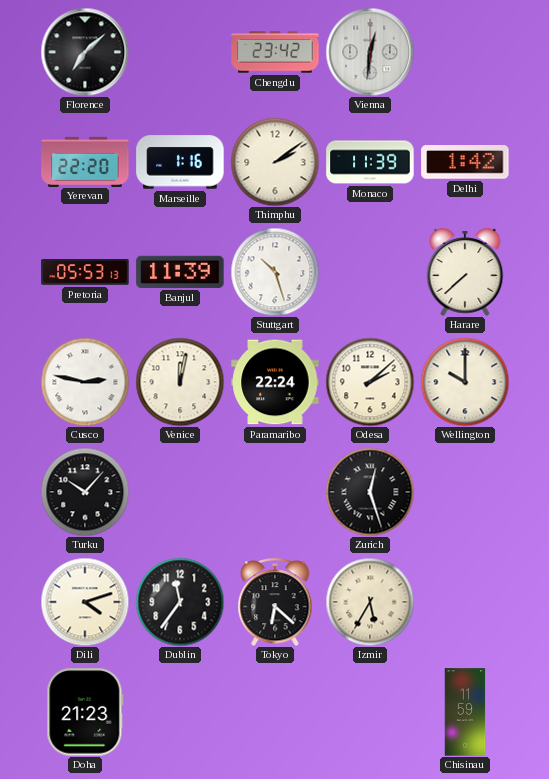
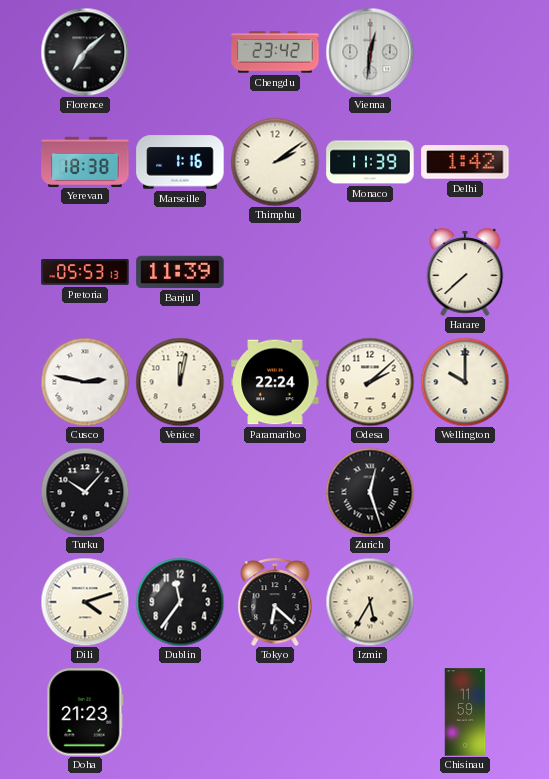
Yerevan: 22:20 -> 18:38
Stuttgart: 10:27 -> none
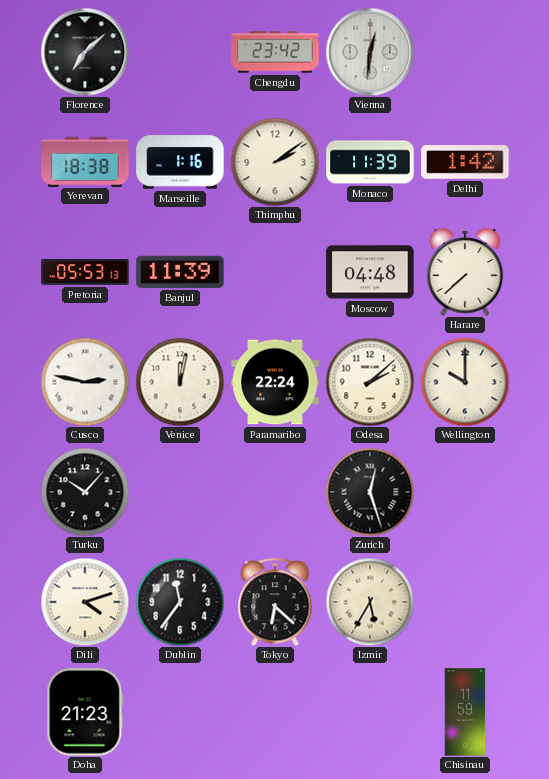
Moscow: none -> 04:48
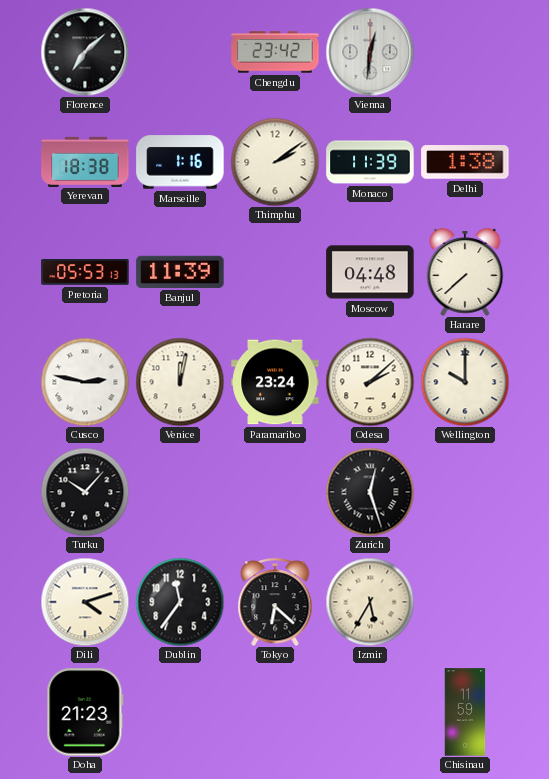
Delhi: 1:42 -> 1:38
Paramaribo: 22:24 -> 23:24
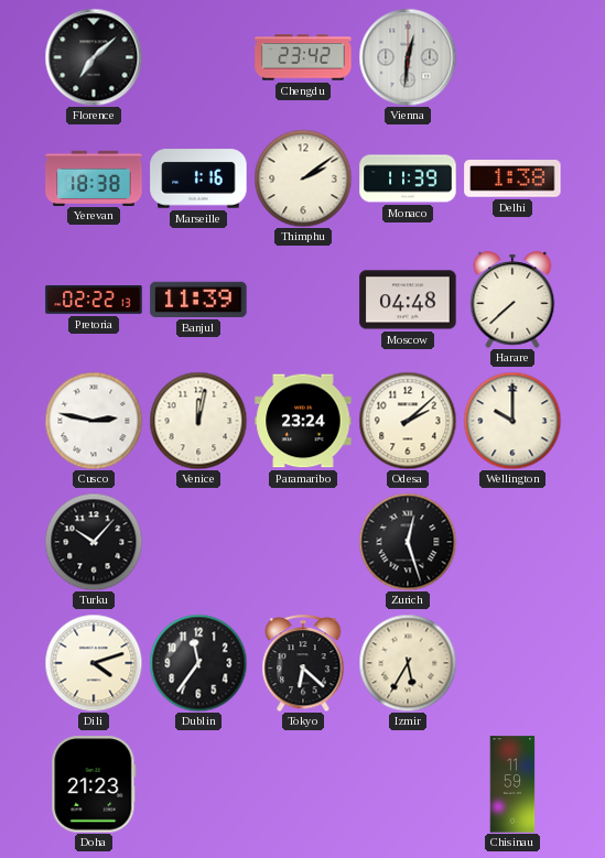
Pretoria: 05:53 -> 02:22
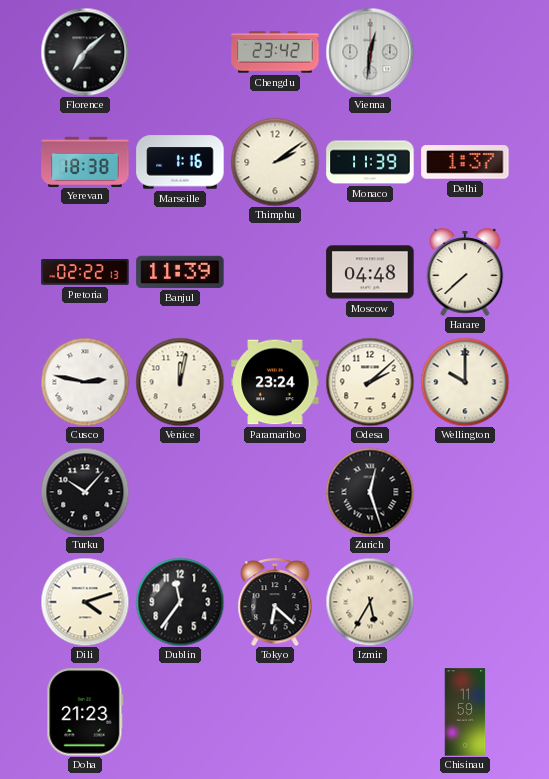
Delhi: 1:38 -> 1:37
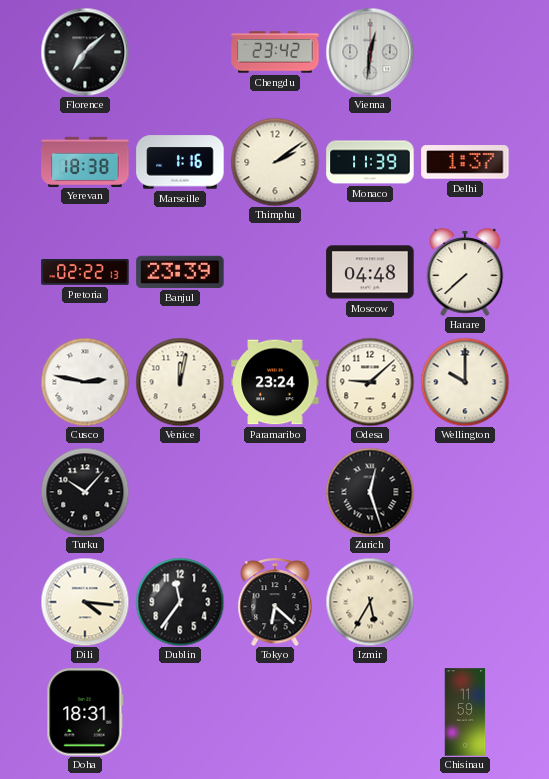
Banjul: 11:39 -> 23:39
Odesa: 2:08 -> 9:08
Dili: 4:12 -> 4:16
Doha: 21:23 -> 18:31
